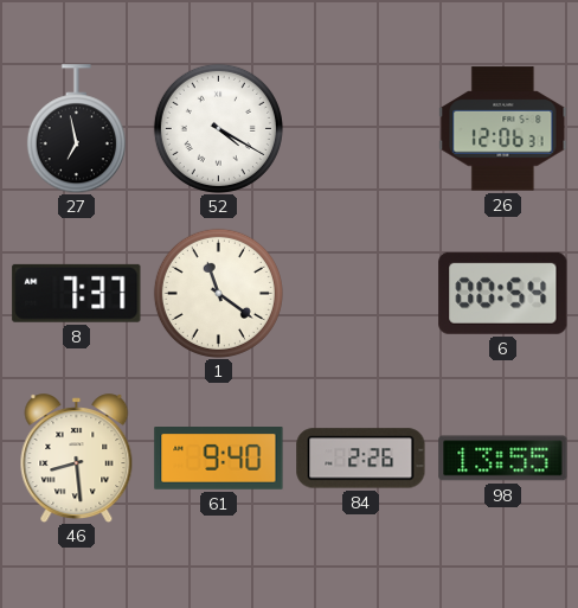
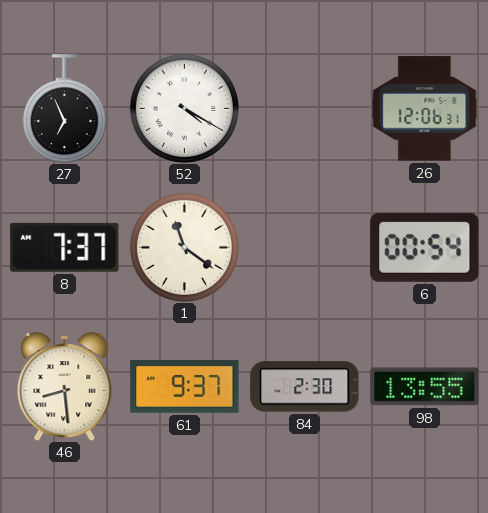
27: 6:58 -> 6:56
61: 9:40 -> 9:37
84: 2:26 -> 2:30
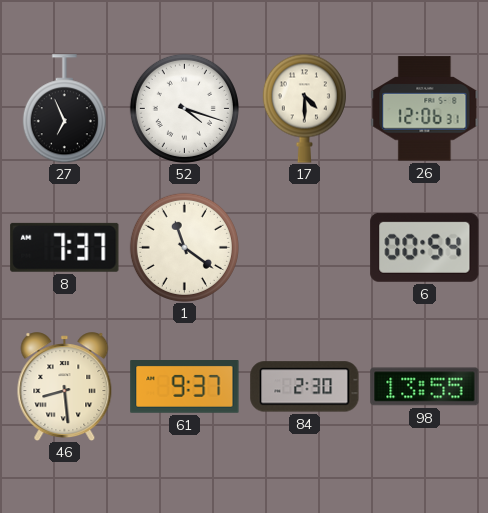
52: 4:20 -> 4:18
17: none -> 4:30
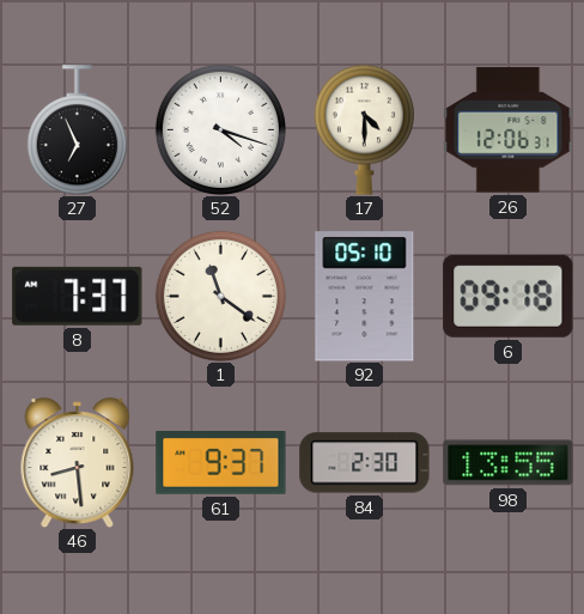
92: none -> 05:10
6: 00:54 -> 09:18
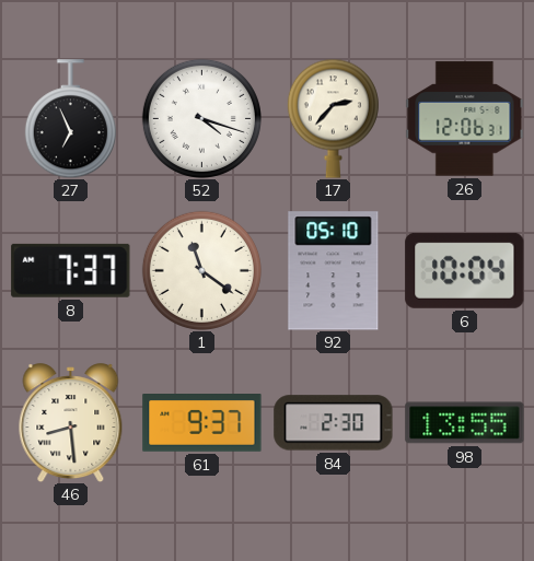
17: 4:30 -> 2:37
6: 09:18 -> 10:04
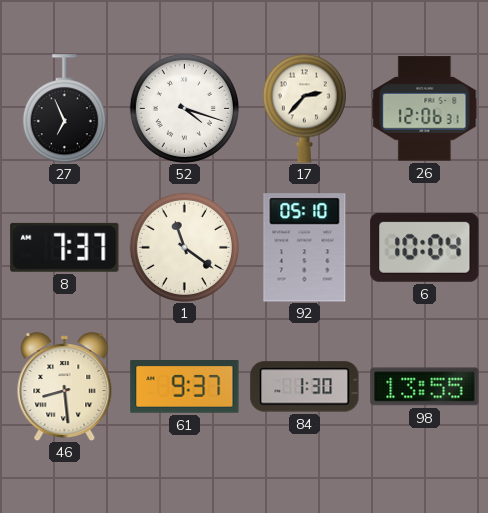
84: 2:30 -> 1:30
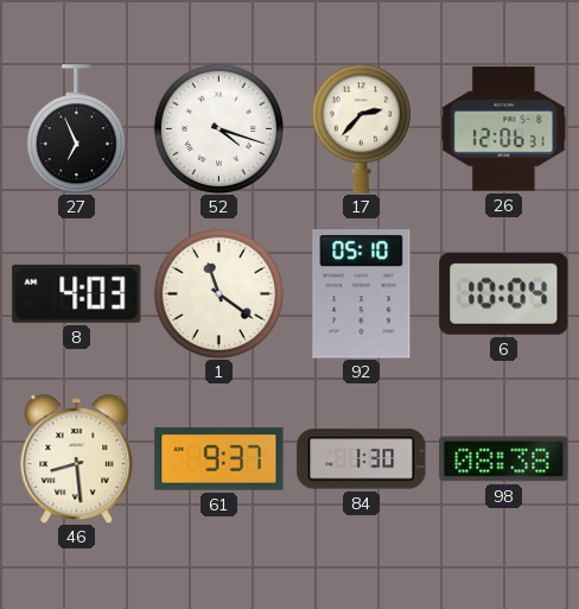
8: 7:37 -> 4:03
98: 13:55 -> 08:38
